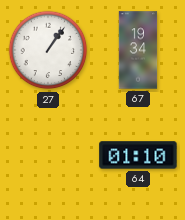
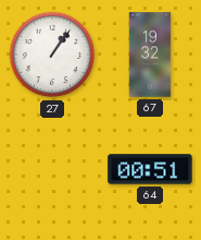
67: 19:34 -> 19:32
64: 01:10 -> 00:51
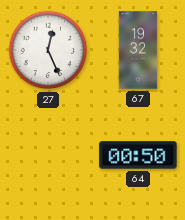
27: 1:06 -> 12:26
64: 00:51 -> 00:50
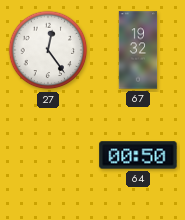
27: 12:26 -> 12:24
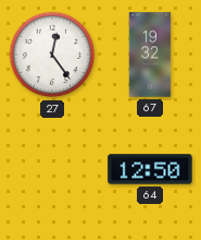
64: 00:50 -> 12:50
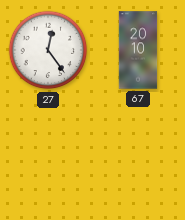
67: 19:32 -> 20:10
64: 12:50 -> none
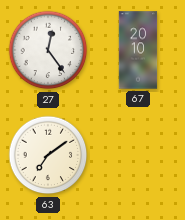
63: none -> 7:09
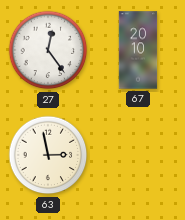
63: 7:09 -> 2:58
